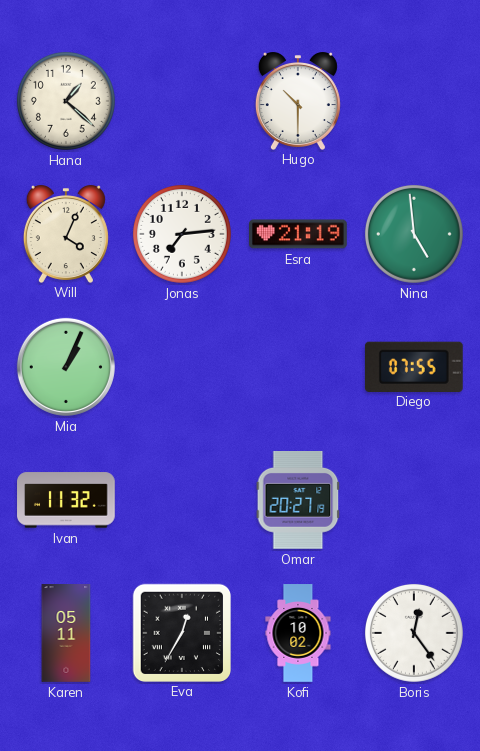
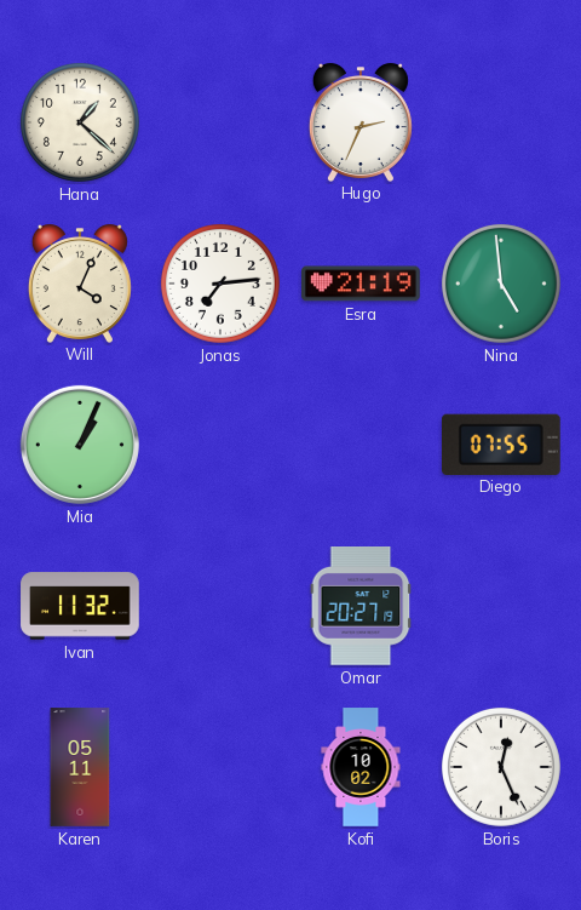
Hugo: 10:30 -> 2:34
Eva: 12:35 -> none
Boris: 12:24 -> 12:26
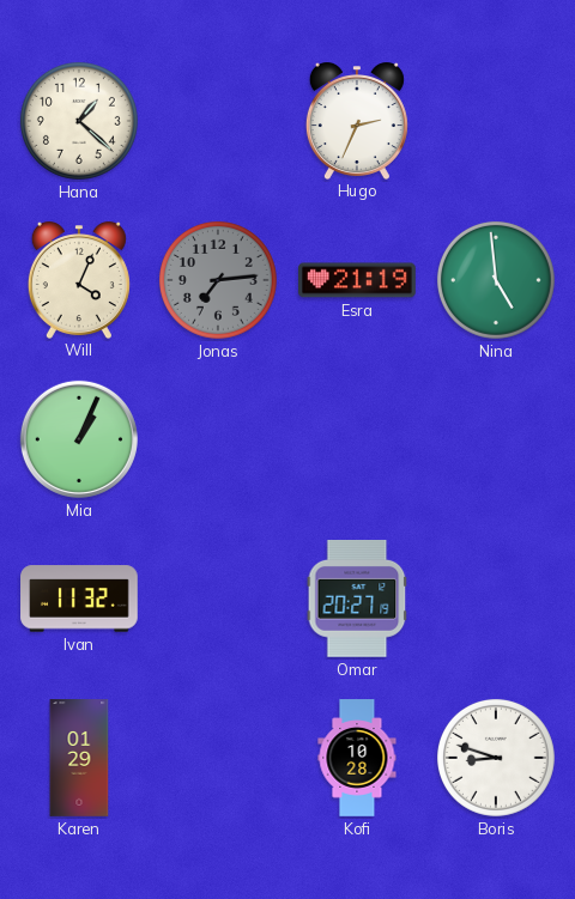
Jonas dial: white -> grey
Diego: 07:55 -> none
Karen: 05:11 -> 01:29
Kofi: 10:02 -> 10:28
Boris: 12:26 -> 8:48
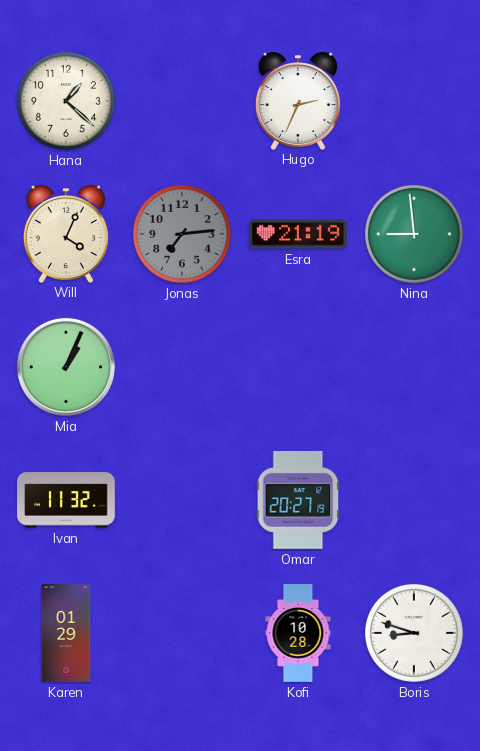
Nina: 4:59 -> 8:59
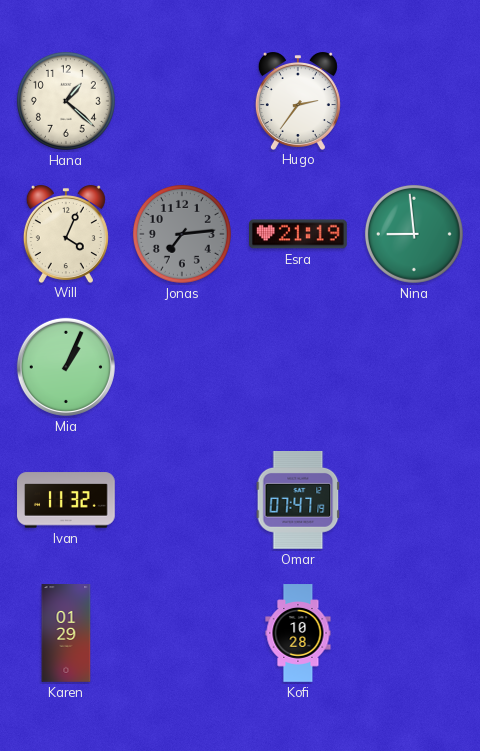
Hugo: 2:34 -> 2:36
Omar: 20:27 -> 07:47
Boris: 8:48 -> none
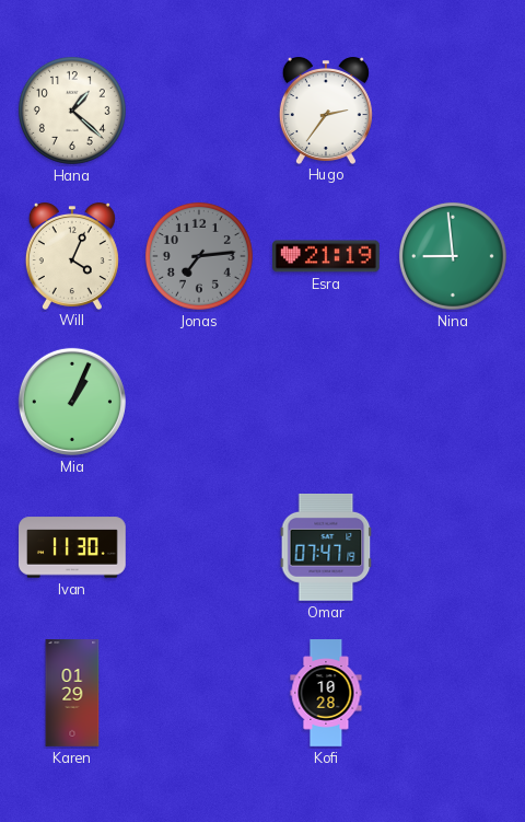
Ivan: 11:32 -> 11:30
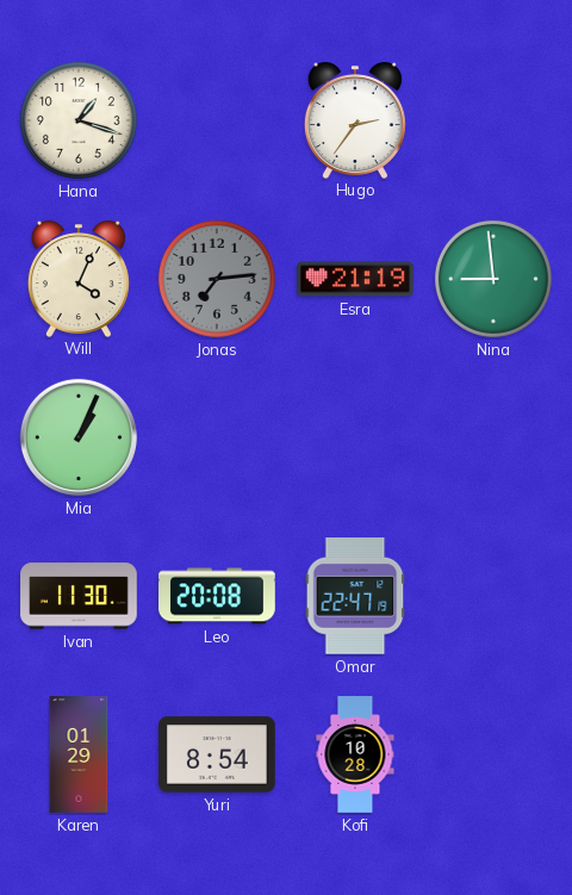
Hana: 1:22 -> 1:18
Leo: none -> 20:08
Omar: 07:47 -> 22:47
Yuri: none -> 8:54
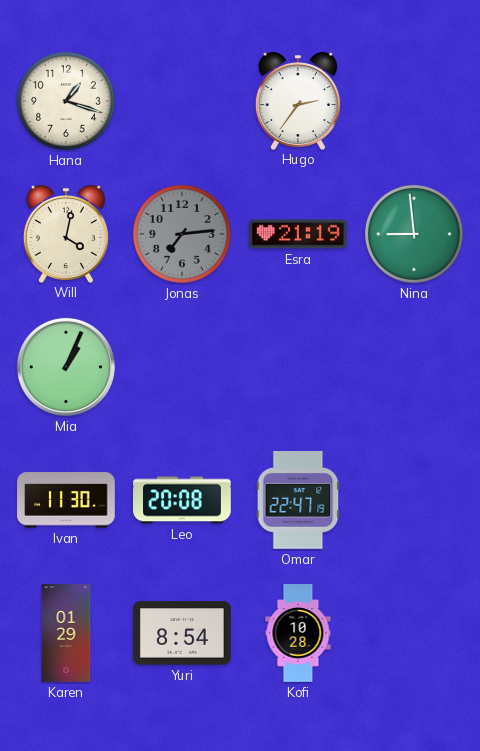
Will: 4:04 -> 4:02
